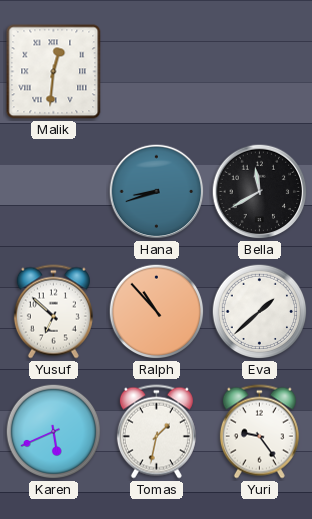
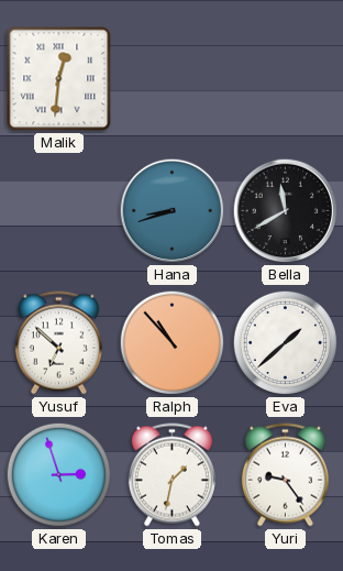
Karen: 5:41 -> 2:57
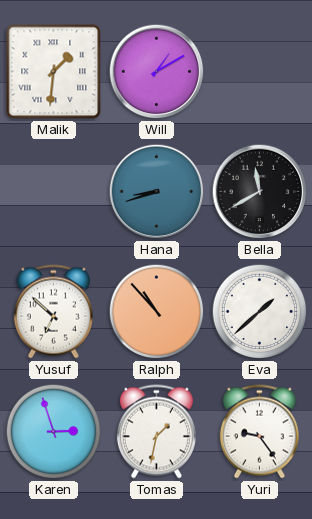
Malik: 12:31 -> 1:31
Will: none -> 1:10
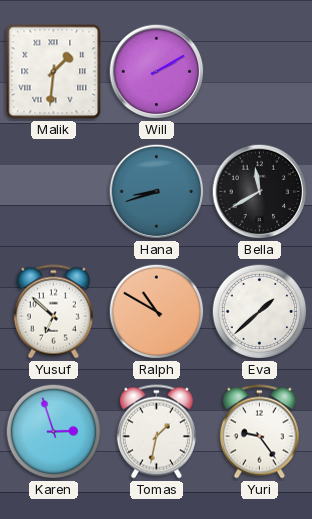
Will: 1:10 -> 2:10
Ralph: 10:53 -> 10:50
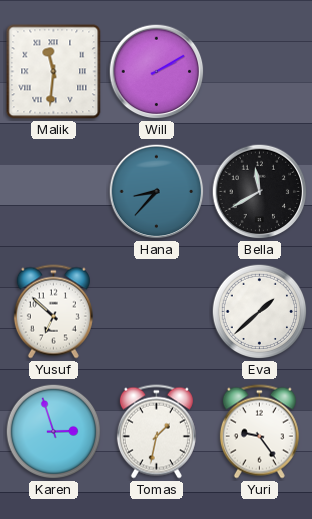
Malik: 1:31 -> 11:31
Hana: 8:42 -> 8:37
Ralph: 10:50 -> none
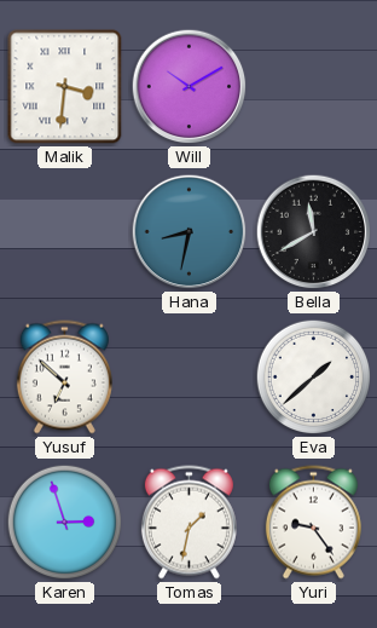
Malik: 11:31 -> 3:31
Will: 2:10 -> 10:10
Hana: 8:37 -> 8:32
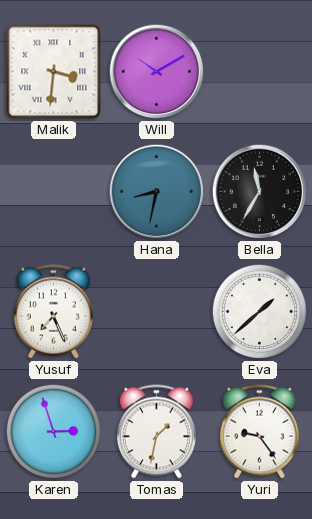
Bella: 11:40 -> 11:35
Yusuf: 6:52 -> 7:26
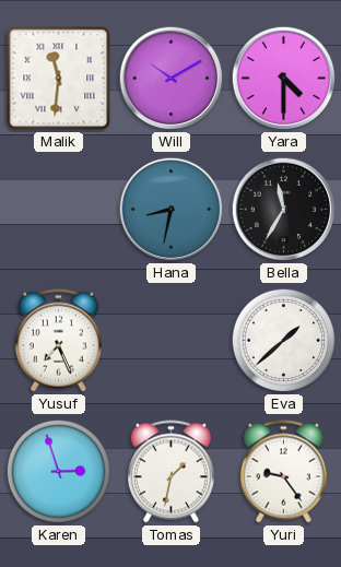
Malik: 3:31 -> 11:31
Yara: none -> 4:30
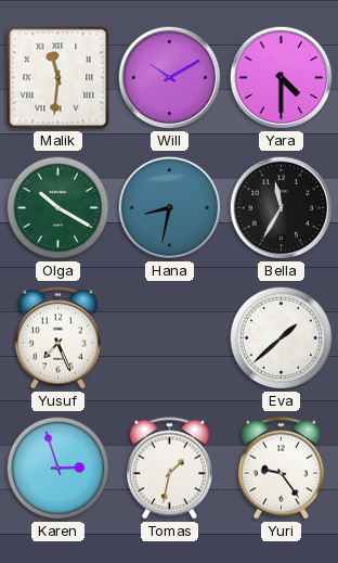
Olga: none -> 10:20
